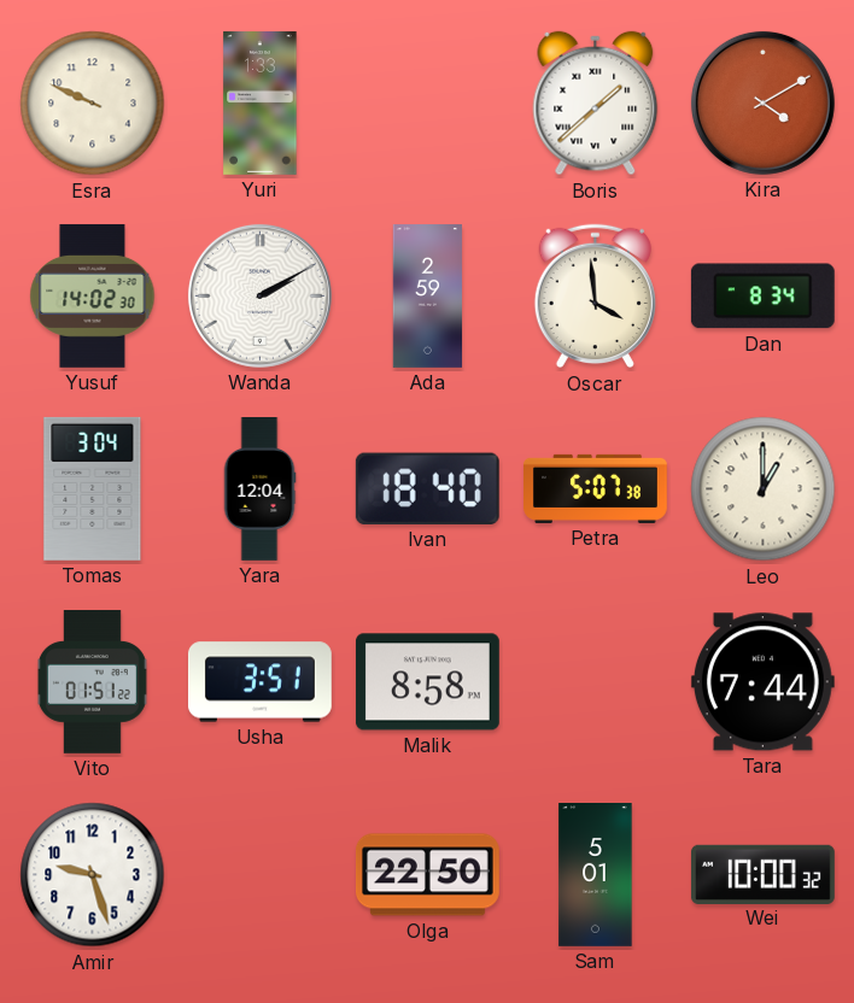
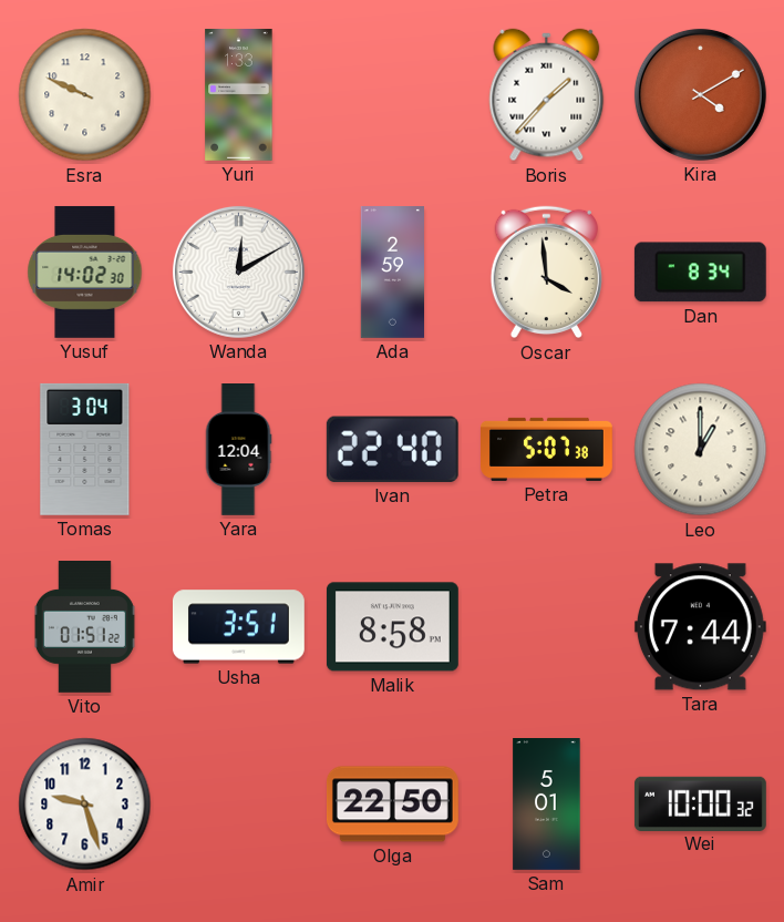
Boris: 1:38 -> 1:37
Wanda: 2:10 -> 12:10
Ivan: 18:40 -> 22:40
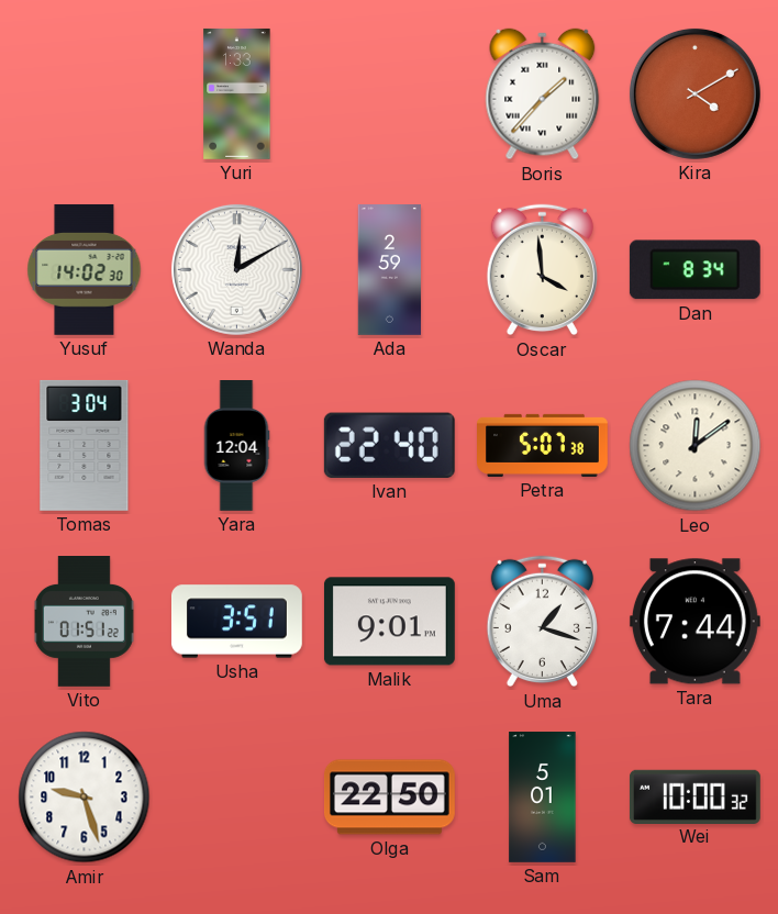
Esra: 9:49 -> none
Leo: 1:00 -> 12:09
Malik: 8:58 -> 9:01
Uma: none -> 1:18
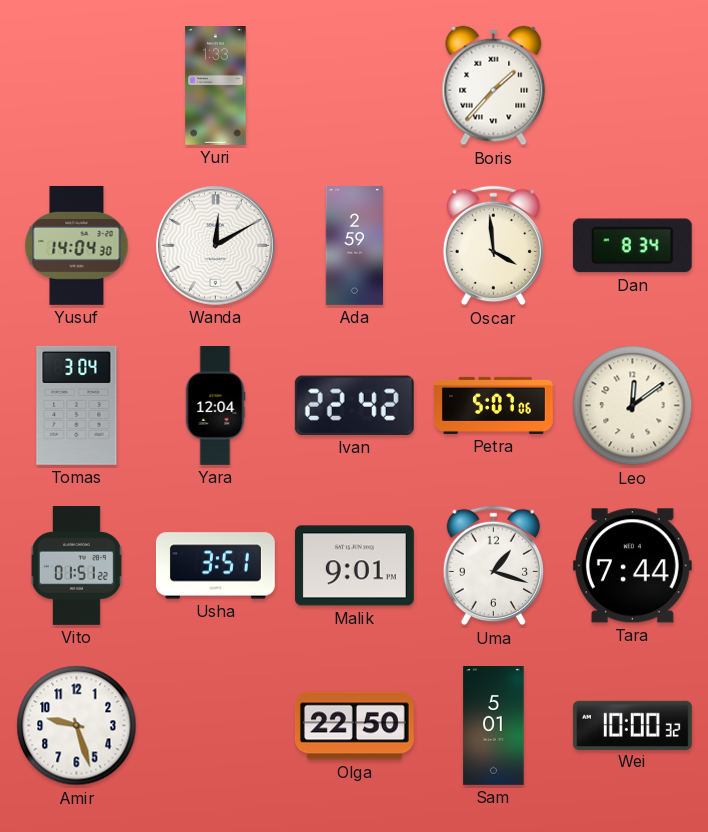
Kira: 4:10 -> none
Yusuf: 14:02 -> 14:04
Ivan: 22:40 -> 22:42
Petra: 5:07:38 -> 5:07:06
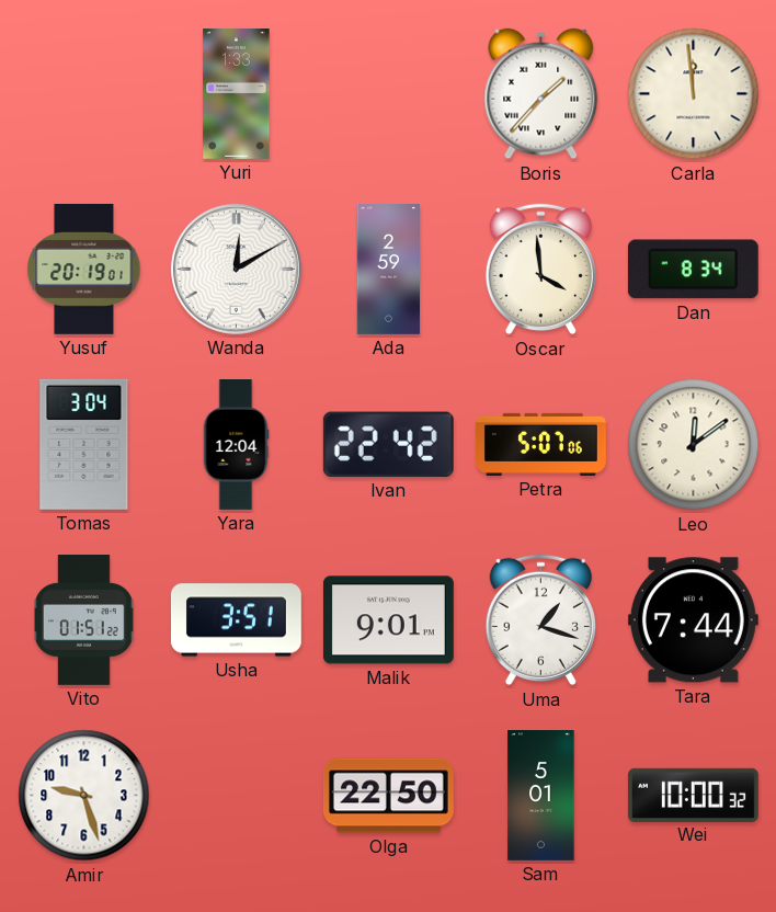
Carla: none -> 11:59
Yusuf: 14:04 -> 20:19
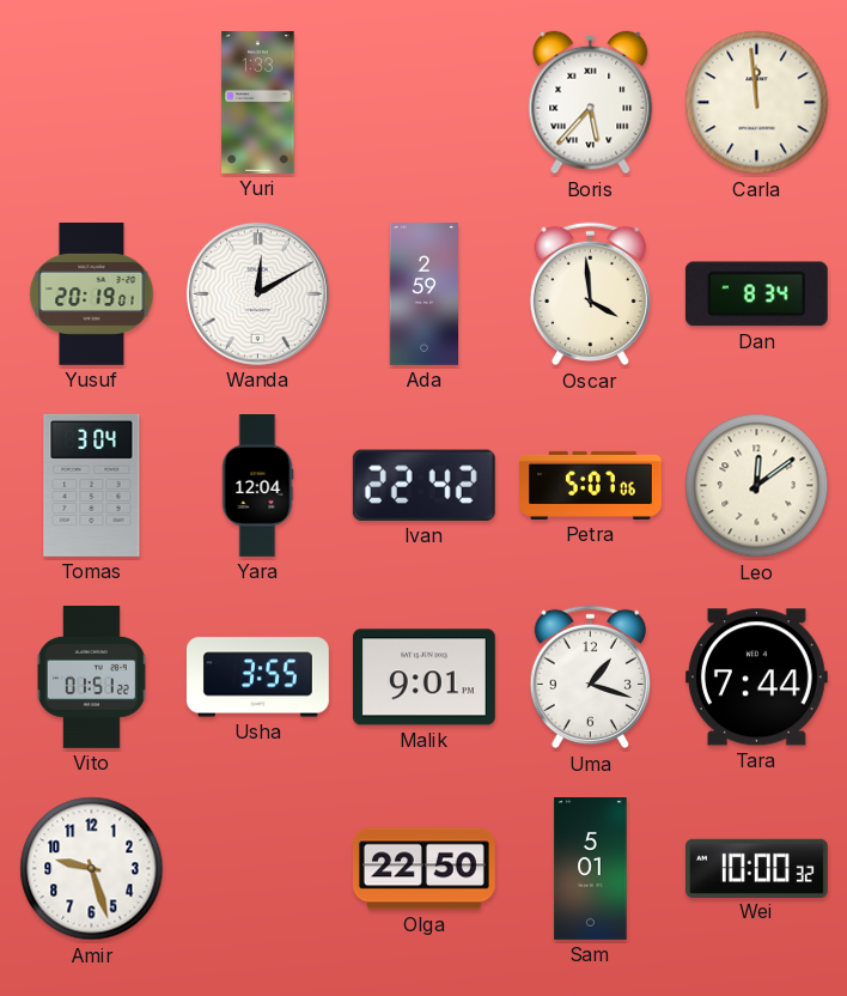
Boris: 1:37 -> 5:37
Usha: 3:51 -> 3:55
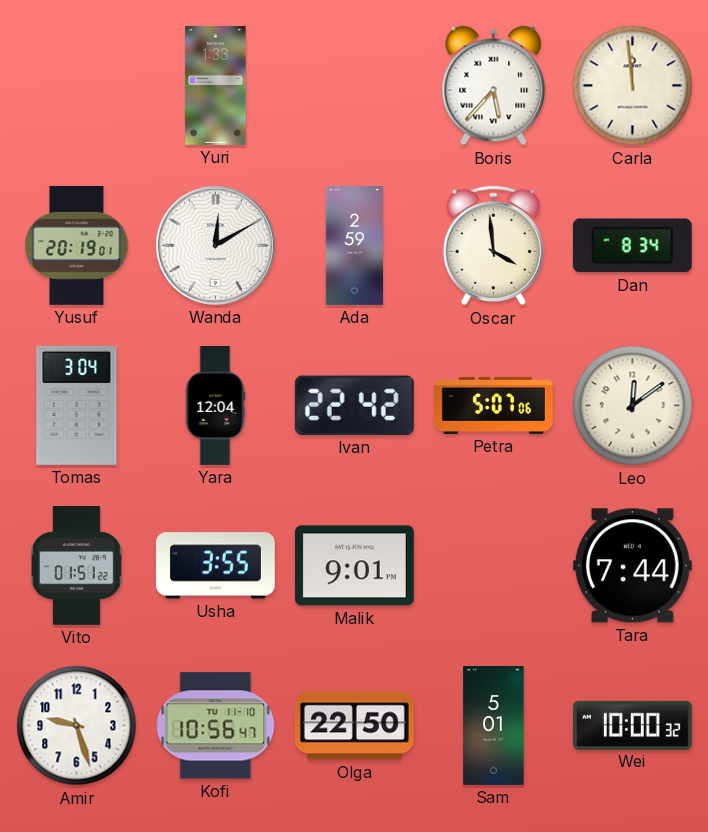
Uma: 1:18 -> none
Kofi: none -> 10:56
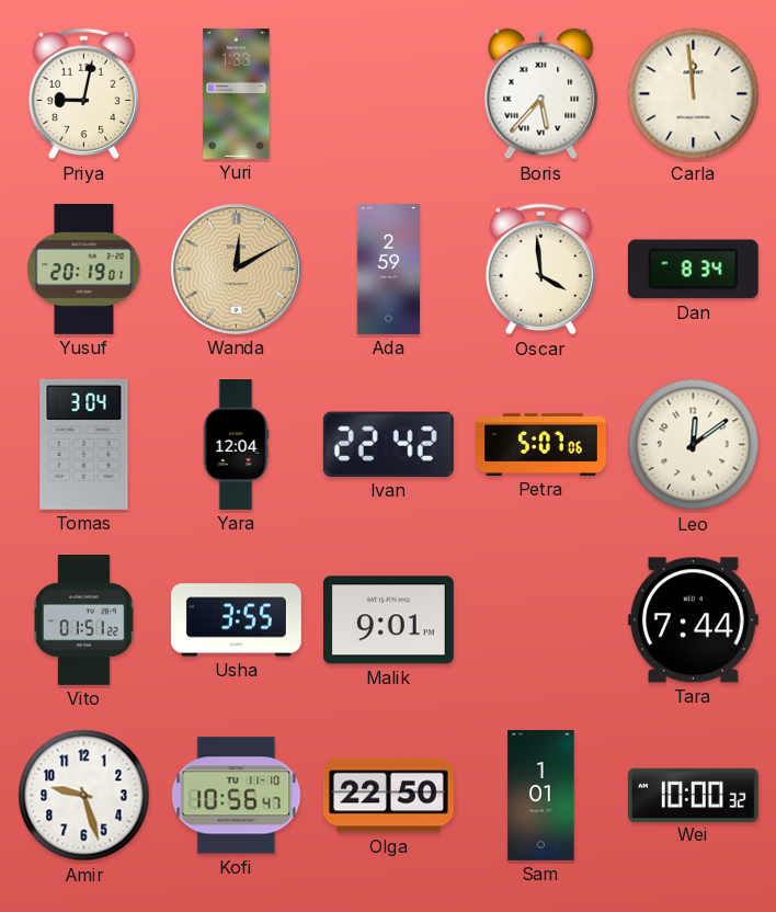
Priya: none -> 9:02
Wanda dial: white -> champagne
Sam: 5:01 -> 1:01
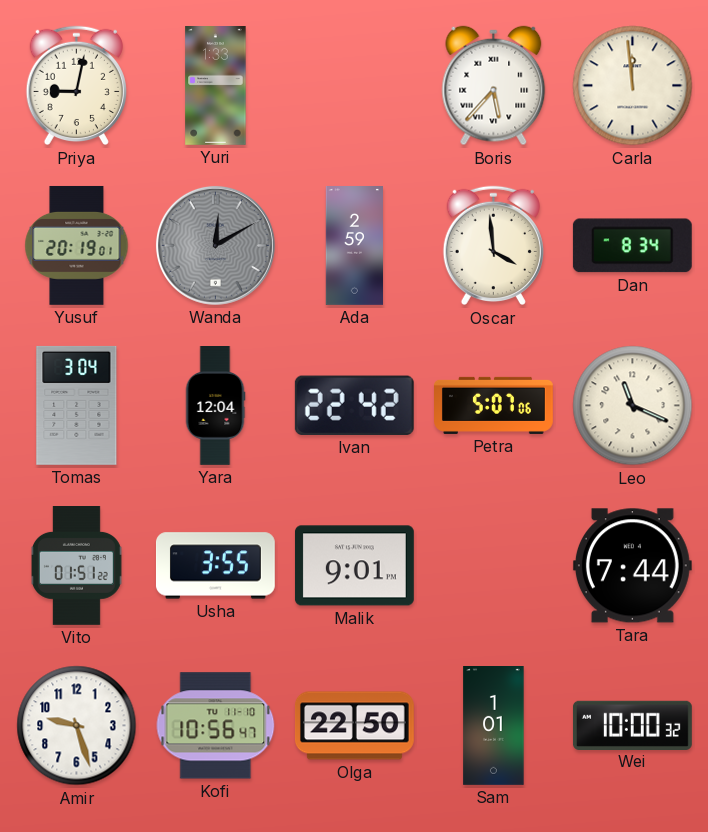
Wanda dial: champagne -> grey
Leo: 12:09 -> 11:19
